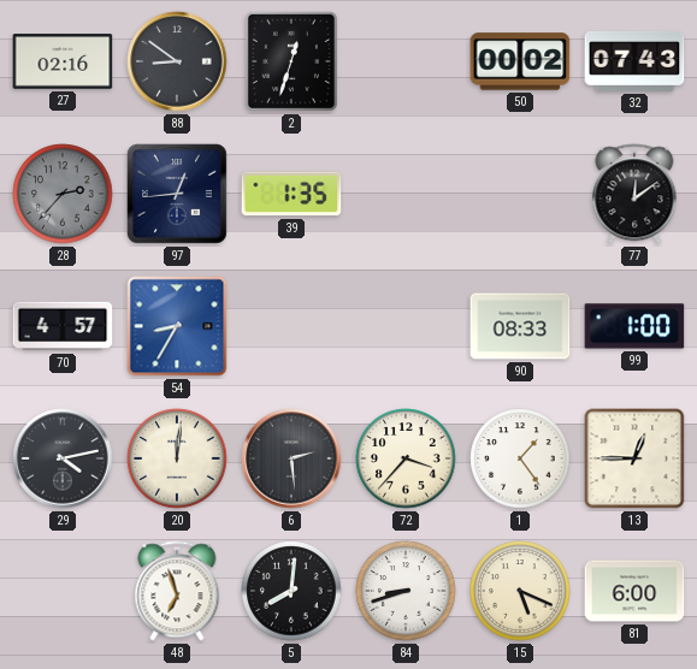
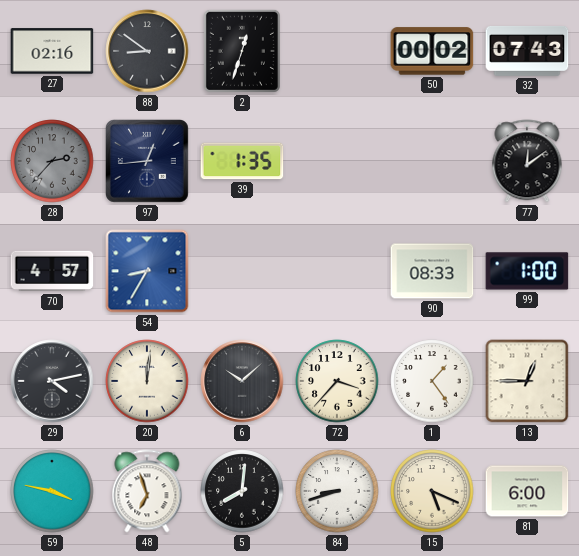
6: 2:29 -> 10:08
59: none -> 3:47
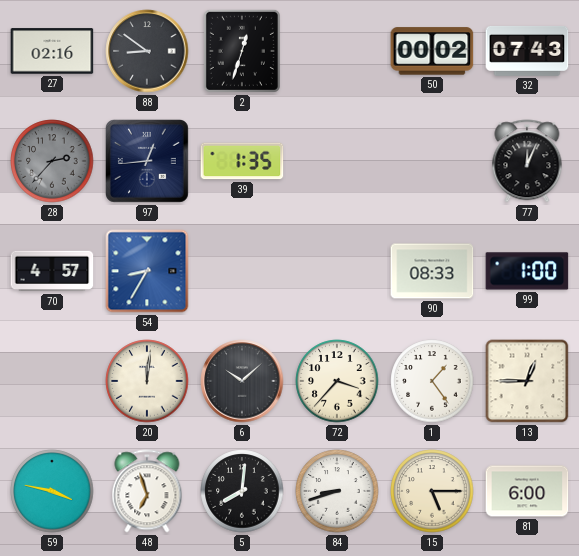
77: 12:09 -> 12:04
29: 4:13 -> none
15: 5:19 -> 5:15
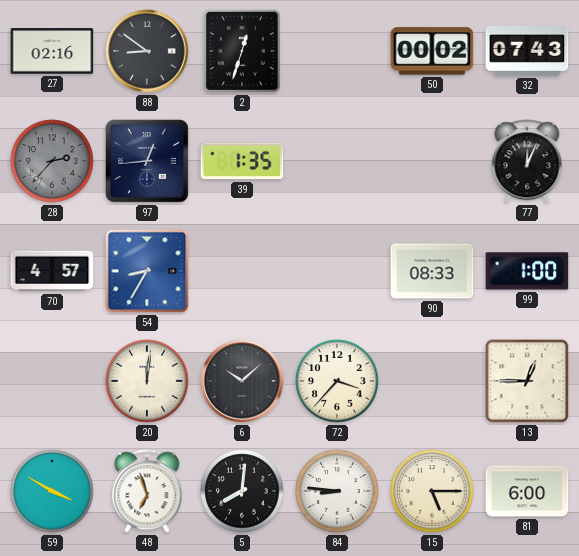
1: 1:24 -> none
59: 3:47 -> 3:50
84: 8:42 -> 8:46
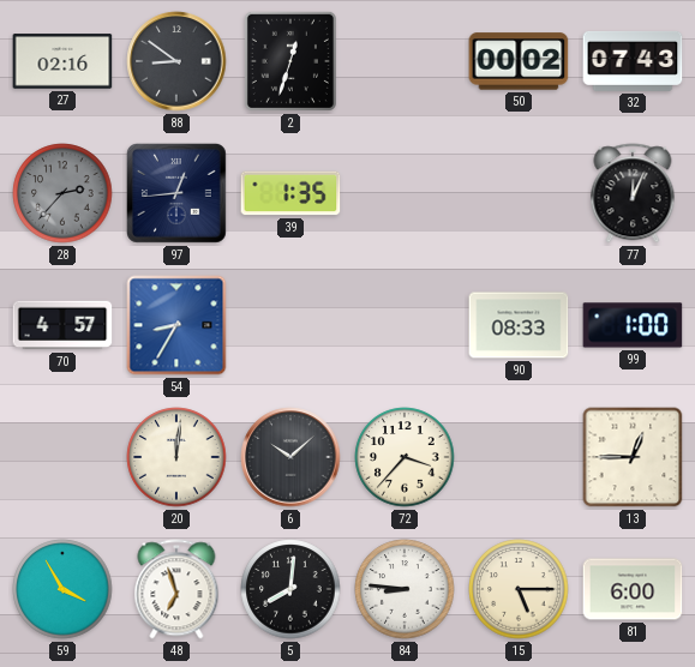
59: 3:50 -> 3:55
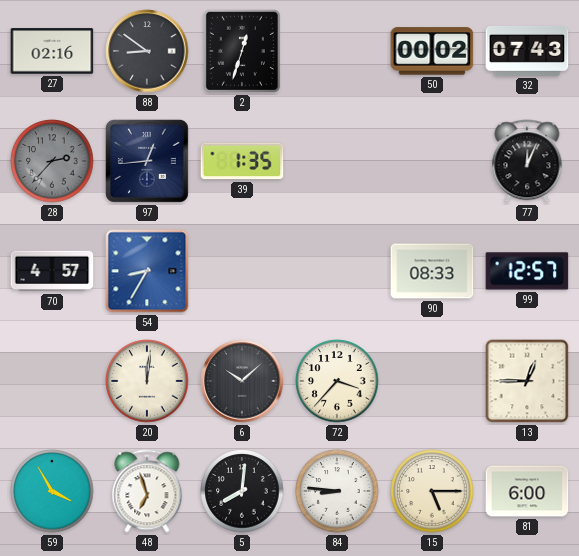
99: 1:00 -> 12:57
